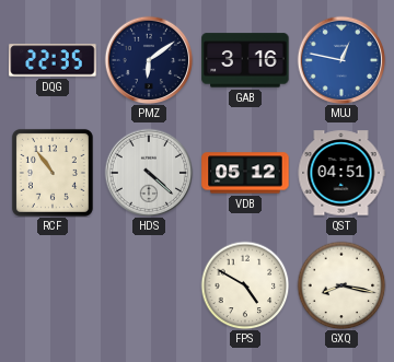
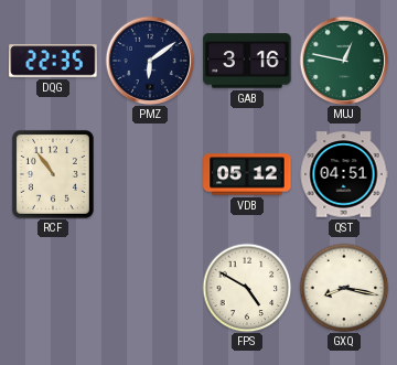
MUJ dial: blue -> green
HDS: 4:22 -> none
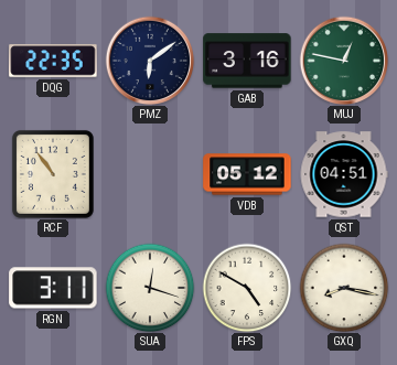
RGN: none -> 3:11
SUA: none -> 12:18
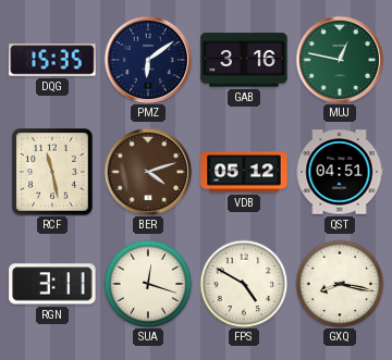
DQG: 22:35 -> 15:35
RCF: 10:54 -> 11:28
BER: none -> 4:12
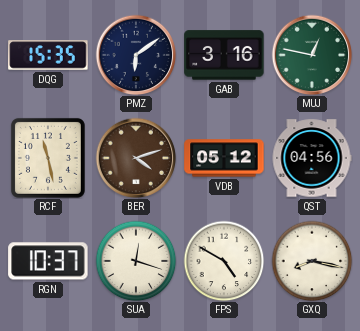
QST: 04:51 -> 04:56
RGN: 3:11 -> 10:37
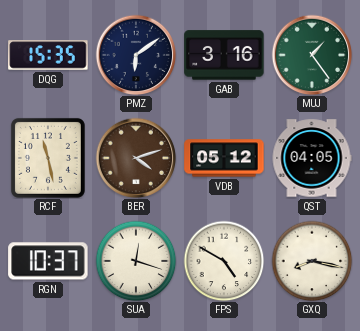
MUJ: 12:47 -> 1:24
QST: 04:56 -> 04:05
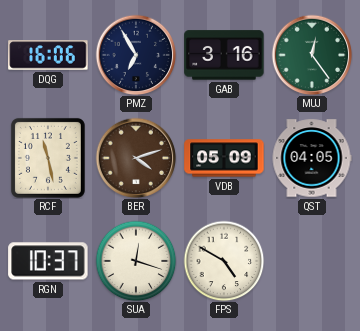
DQG: 15:35 -> 16:06
PMZ: 6:09 -> 6:55
MUJ: 1:24 -> 12:24
VDB: 05:12 -> 05:09
GXQ: 8:17 -> none
